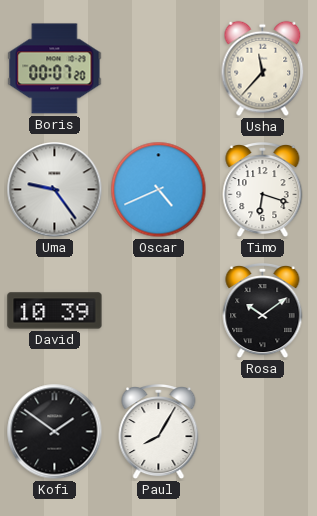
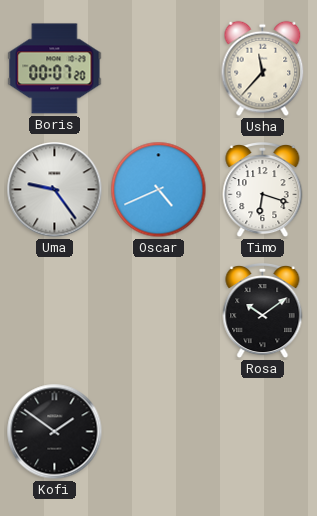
David: 10:39 -> none
Paul: 8:05 -> none
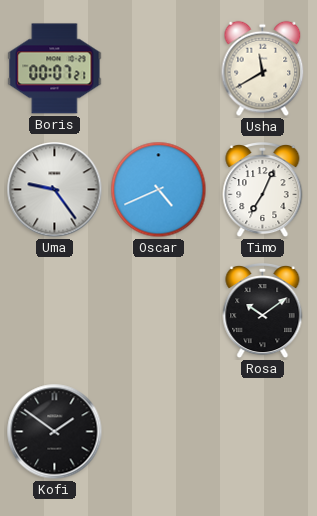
Boris: 00:07:20 -> 00:07:21
Usha: 11:37 -> 11:40
Timo: 6:18 -> 7:04
